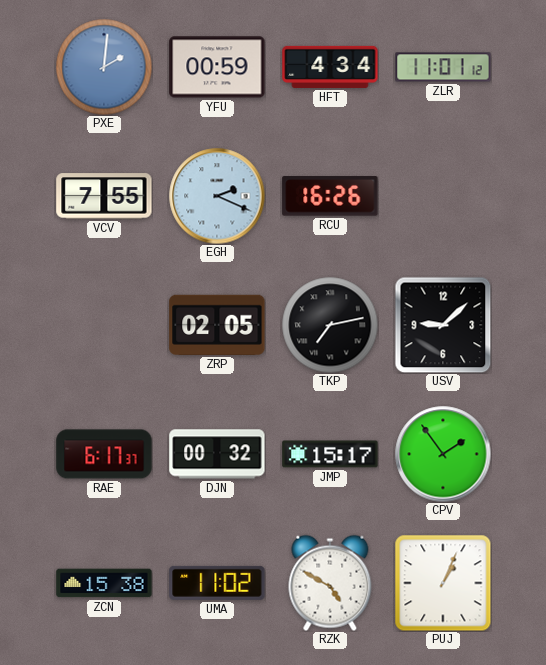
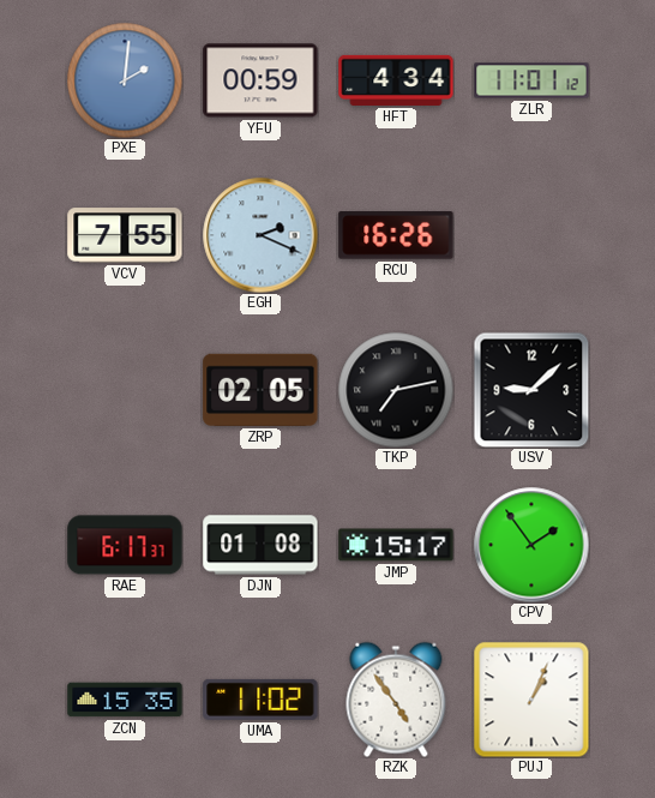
DJN: 00:32 -> 01:08
ZCN: 15:38 -> 15:35
RZK: 4:50 -> 4:54
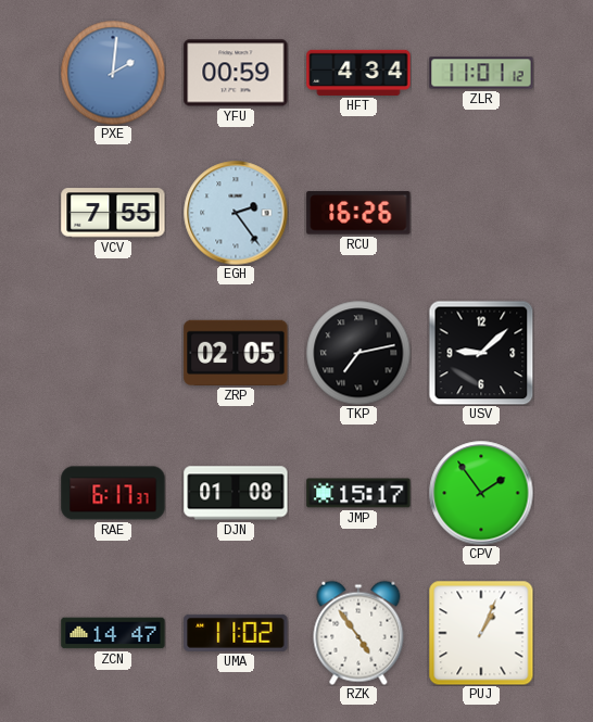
EGH: 2:19 -> 2:24
ZCN: 15:35 -> 14:47
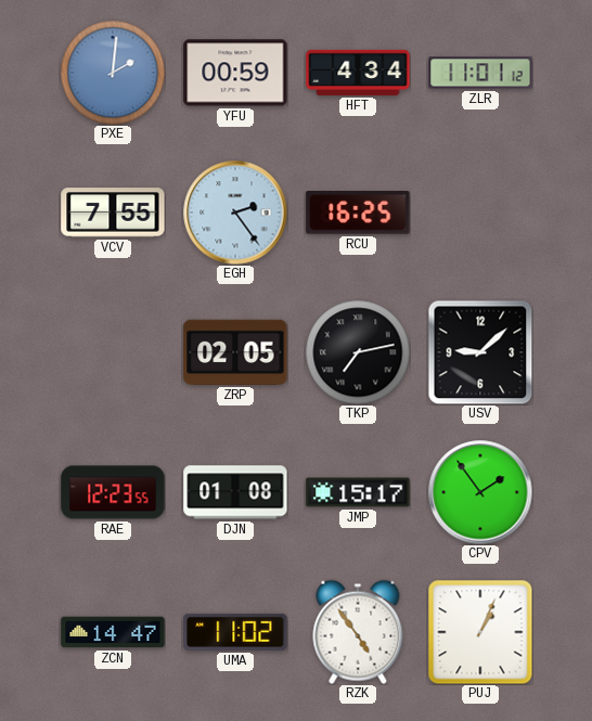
RCU: 16:26 -> 16:25
RAE: 6:17 -> 12:23
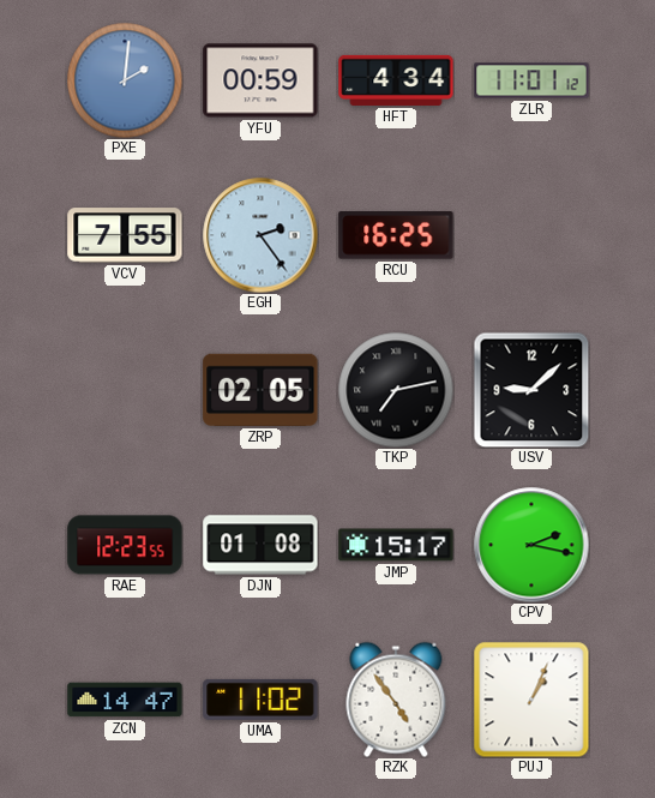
CPV: 1:54 -> 2:17
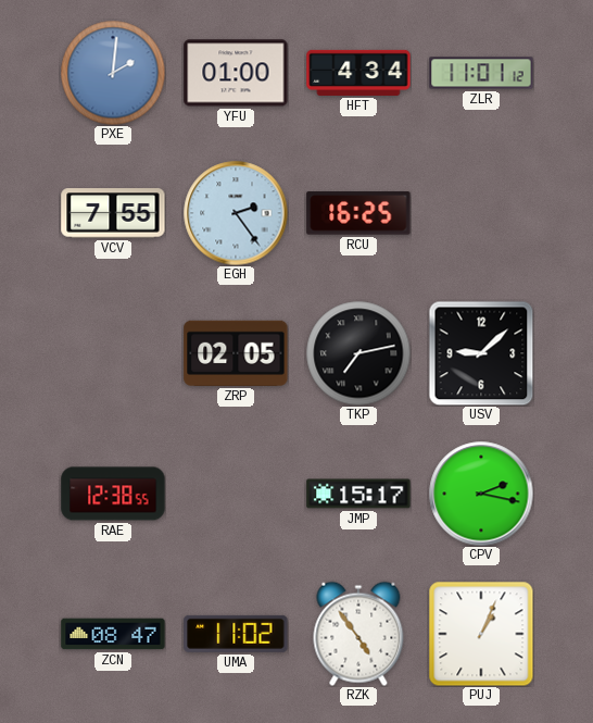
YFU: 00:59 -> 01:00
RAE: 12:23 -> 12:38
DJN: 01:08 -> none
ZCN: 14:47 -> 08:47
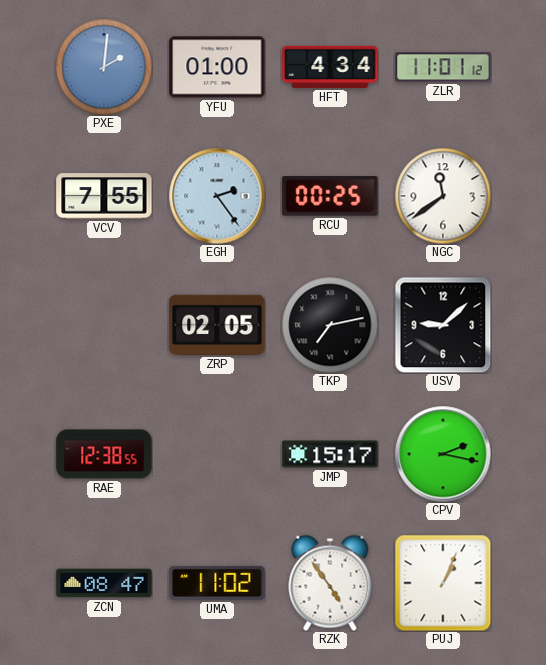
RCU: 16:25 -> 00:25
NGC: none -> 11:39
